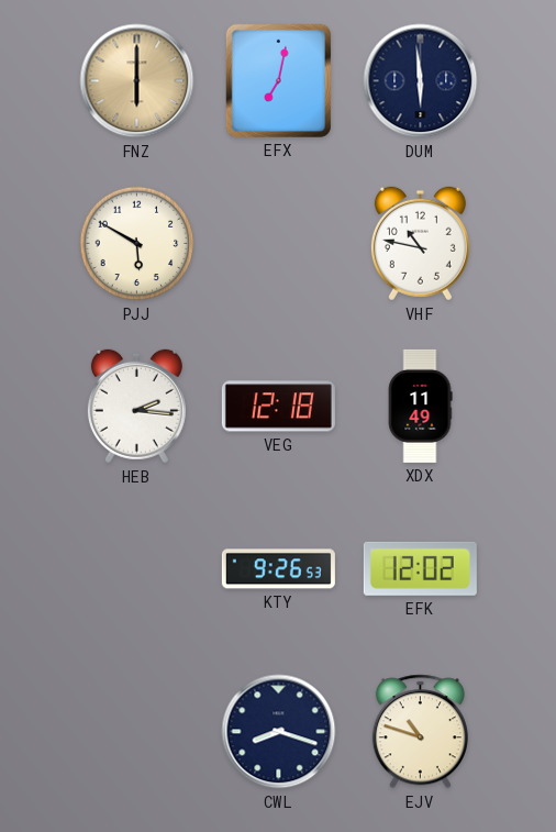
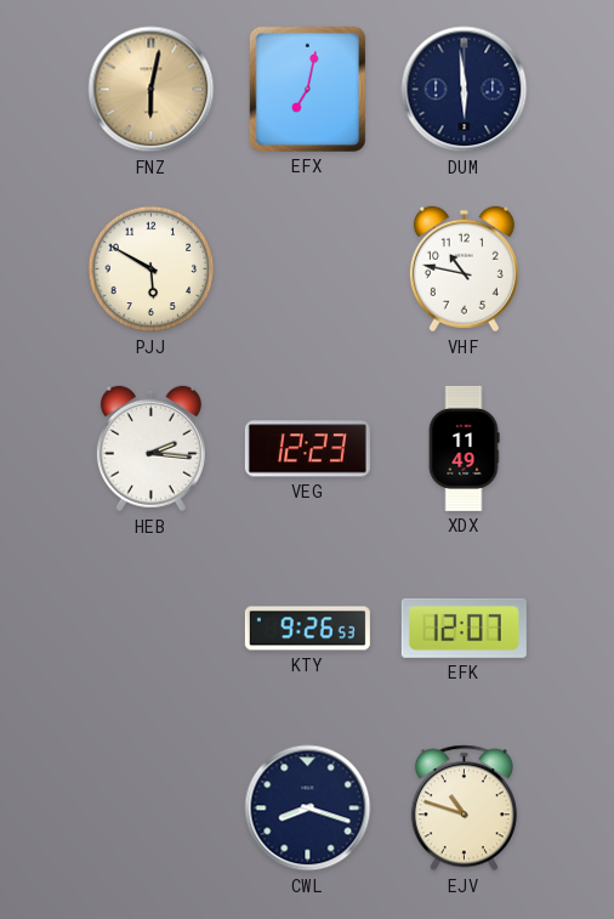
FNZ: 6:00 -> 6:02
VEG: 12:18 -> 12:23
EFK: 12:02 -> 12:07
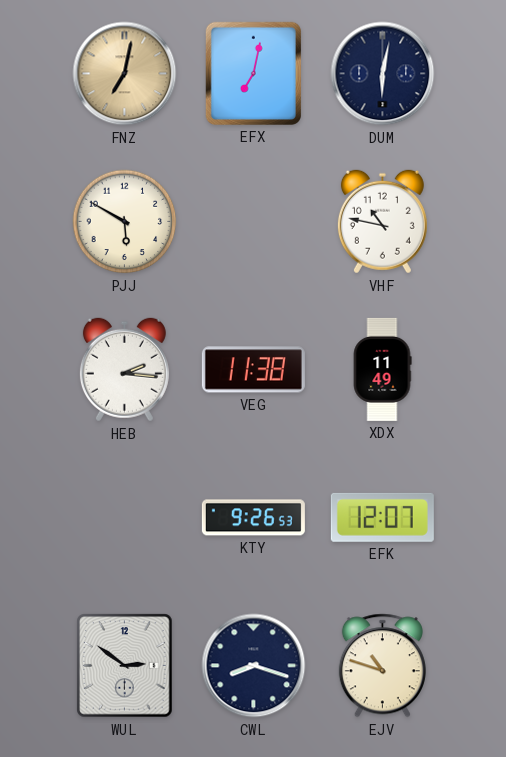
FNZ: 6:02 -> 7:02
DUM: 5:59 -> 6:02
VEG: 12:23 -> 11:38
WUL: none -> 2:51
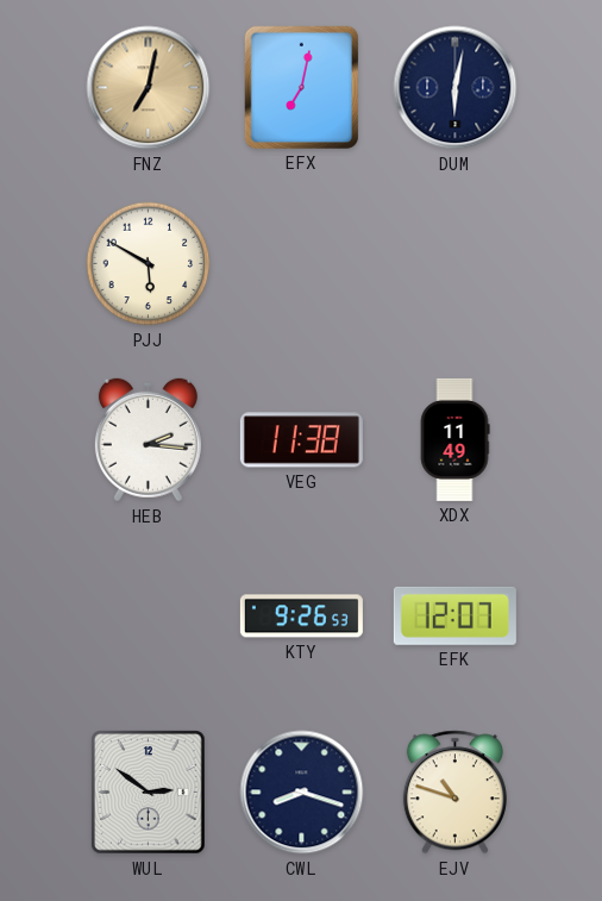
VHF: 10:47 -> none
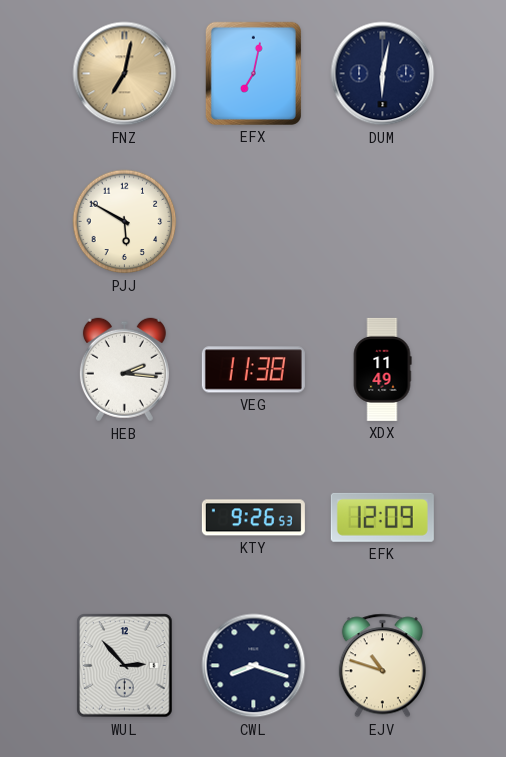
EFK: 12:07 -> 12:09
WUL: 2:51 -> 2:53
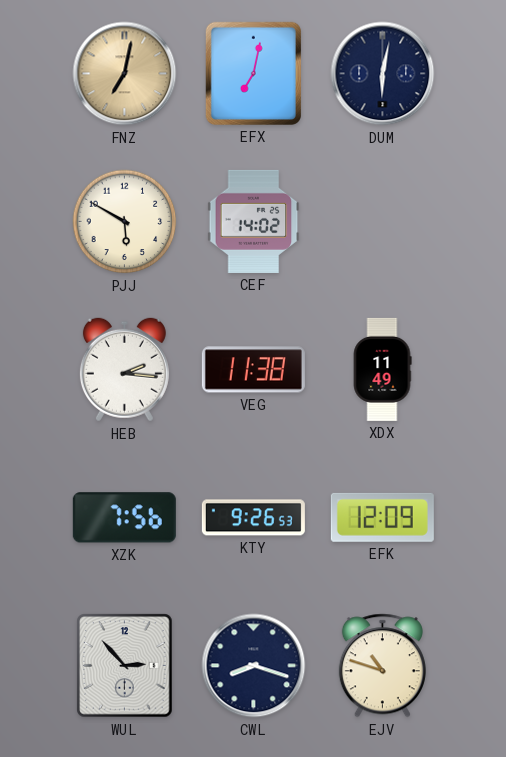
CEF: none -> 14:02
XZK: none -> 7:56
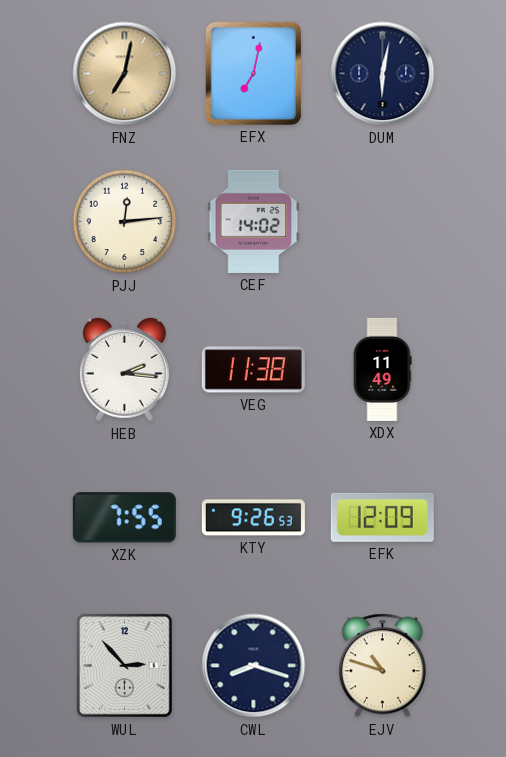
PJJ: 5:50 -> 12:14
XZK: 7:56 -> 7:55
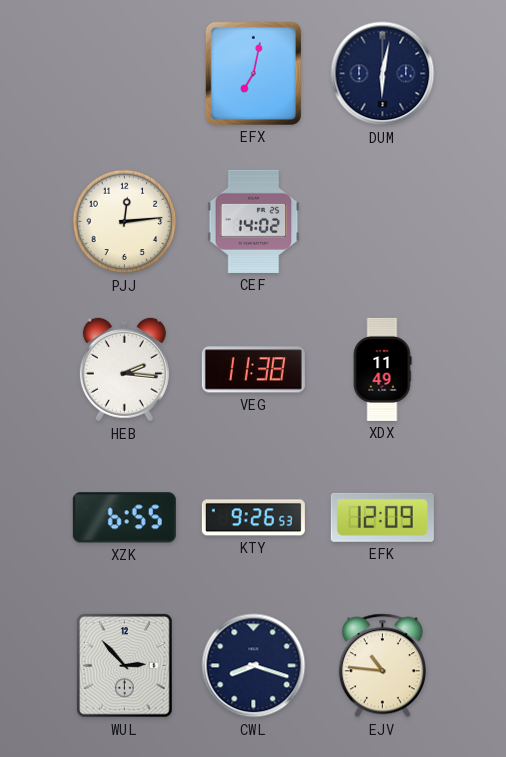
FNZ: 7:02 -> none
XZK: 7:55 -> 6:55
EJV: 10:48 -> 10:46
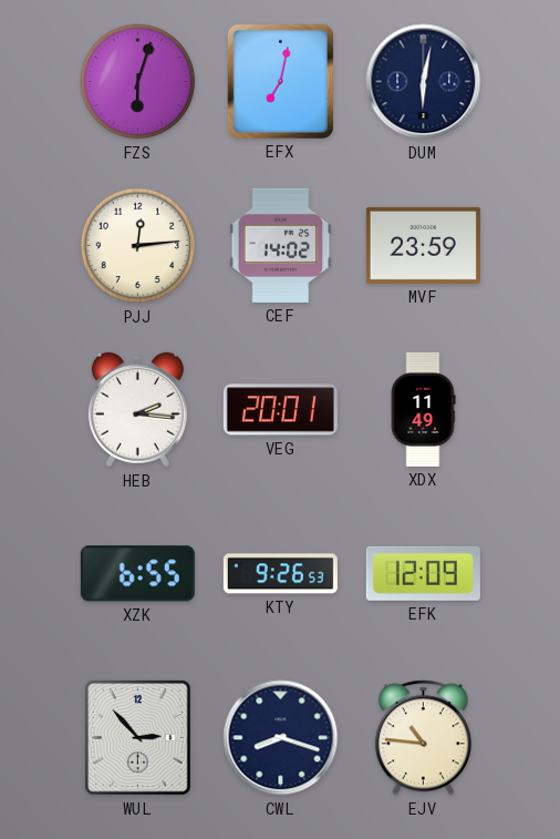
FZS: none -> 6:03
MVF: none -> 23:59
VEG: 11:38 -> 20:01
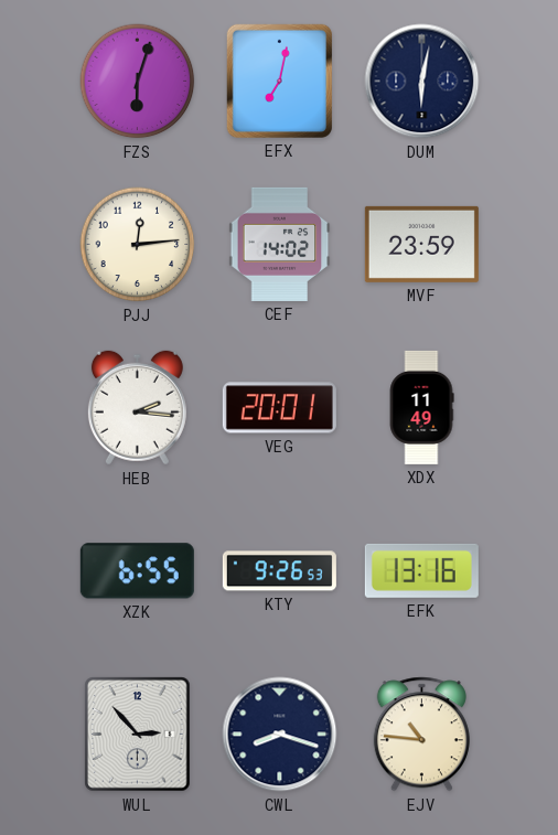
EFK: 12:09 -> 13:16
